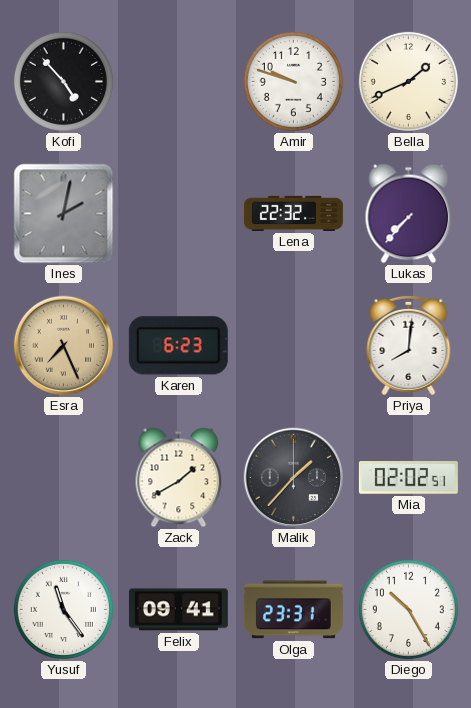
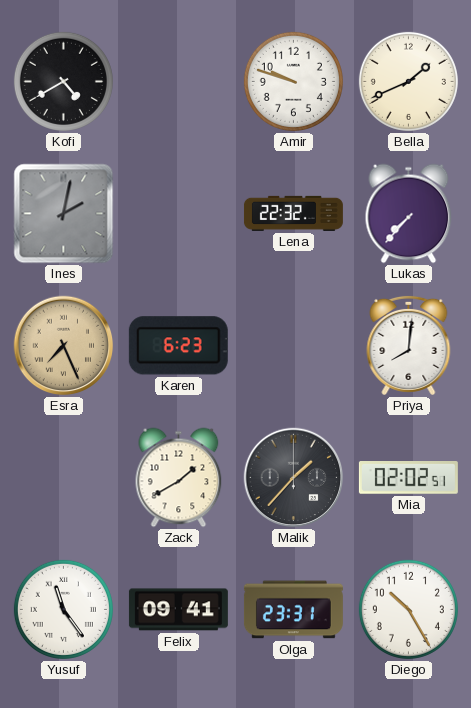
Kofi: 4:53 -> 4:40
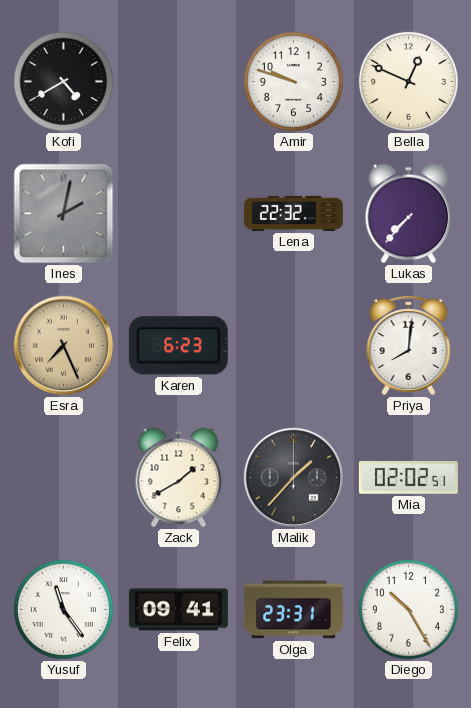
Bella: 1:41 -> 12:49
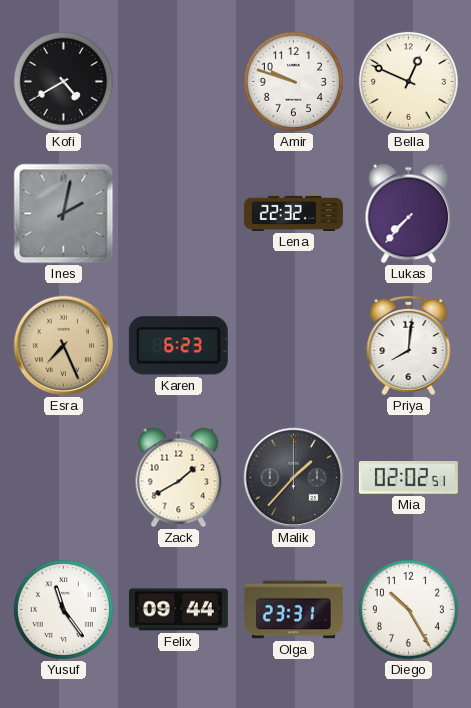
Felix: 09:41 -> 09:44
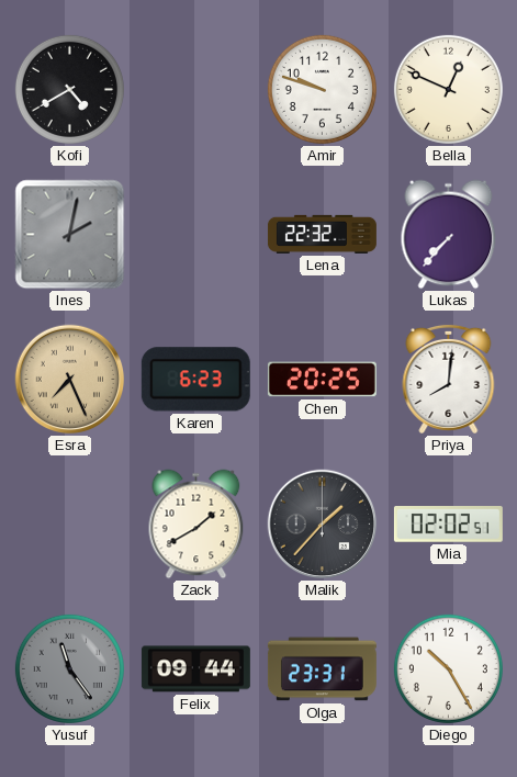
Chen: none -> 20:25
Yusuf dial: white -> grey
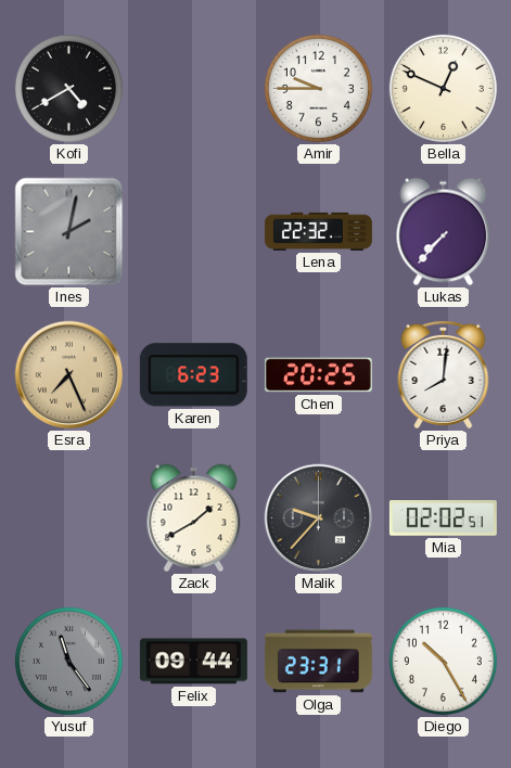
Amir: 9:48 -> 9:45
Malik: 1:37 -> 9:37
